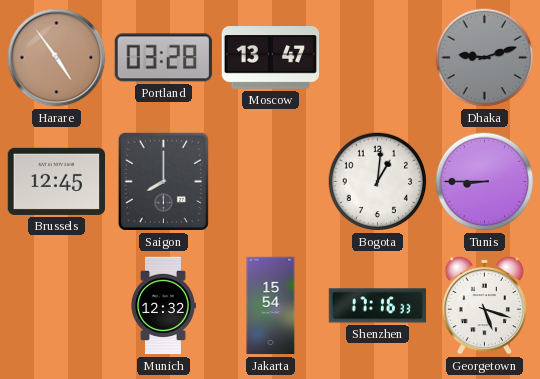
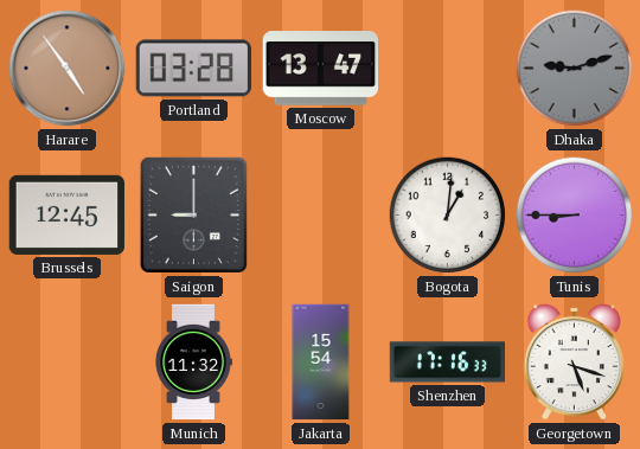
Saigon: 8:00 -> 9:00
Munich: 12:32 -> 11:32
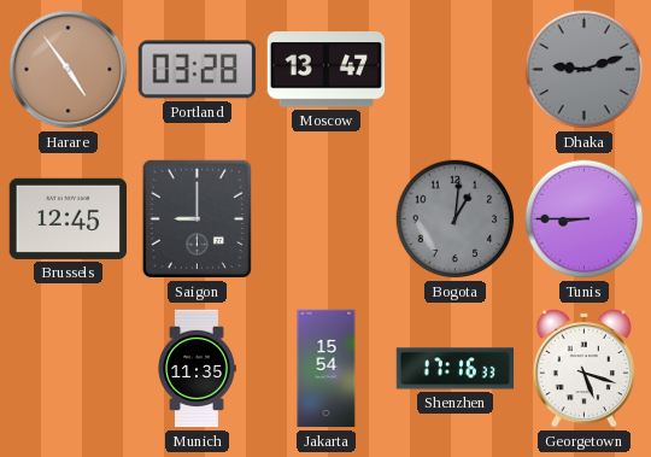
Bogota dial: white -> grey
Munich: 11:32 -> 11:35
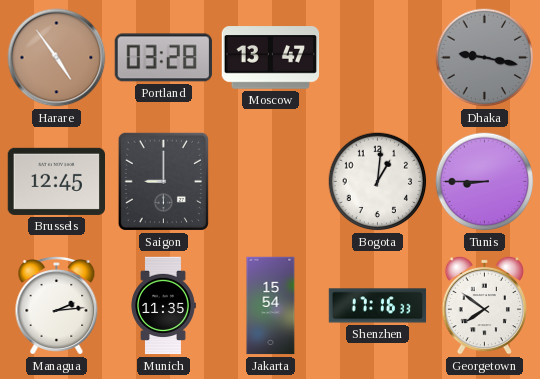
Dhaka: 9:12 -> 9:17
Bogota dial: grey -> white
Managua: none -> 2:14
Georgetown: 5:18 -> 7:51
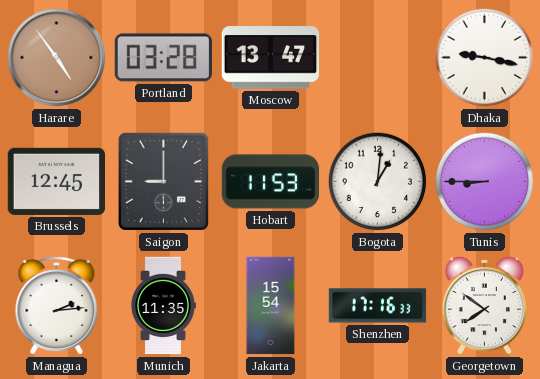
Dhaka dial: grey -> white
Hobart: none -> 11:53
